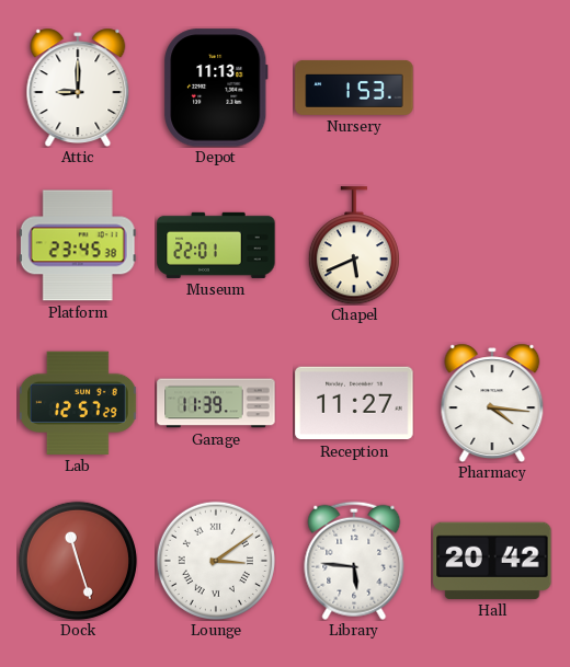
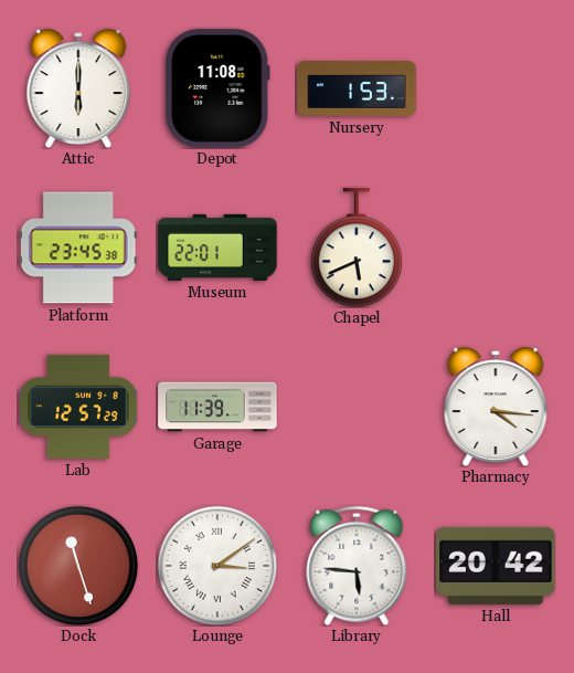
Attic: 9:00 -> 6:00
Depot: 11:13 -> 11:08
Reception: 11:27 -> none
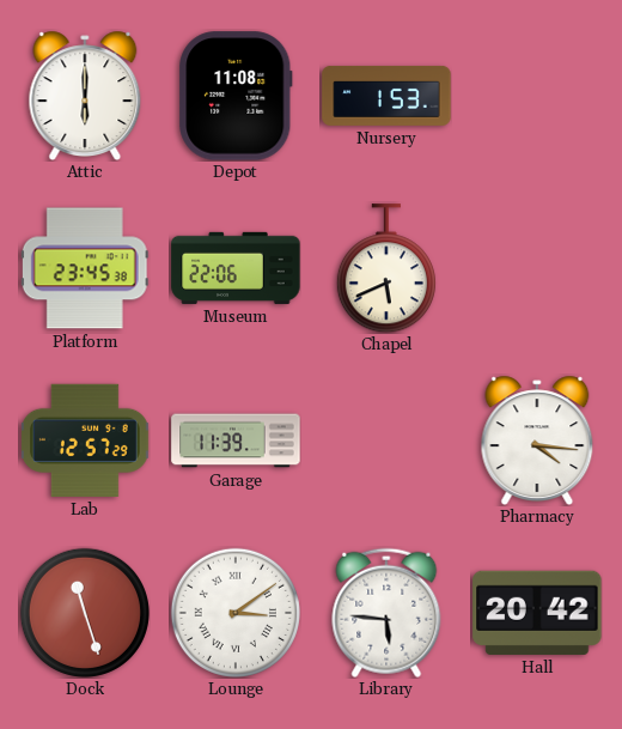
Museum: 22:01 -> 22:06
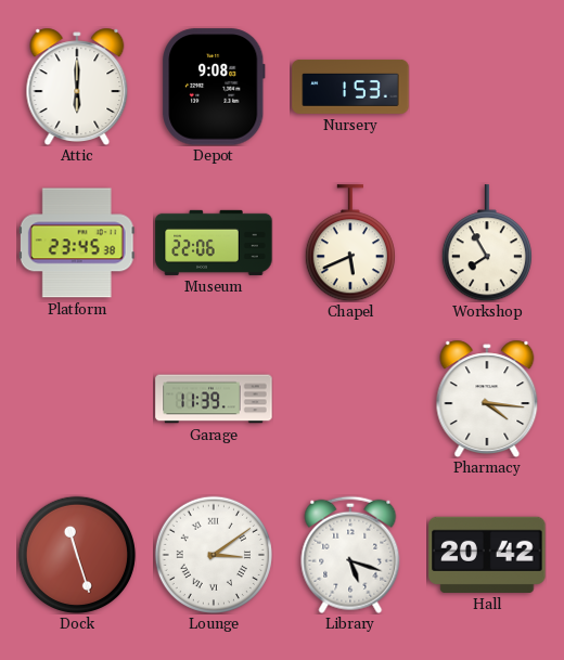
Depot: 11:08 -> 9:08
Workshop: none -> 7:55
Lab: 12:57 -> none
Library: 5:46 -> 5:18
